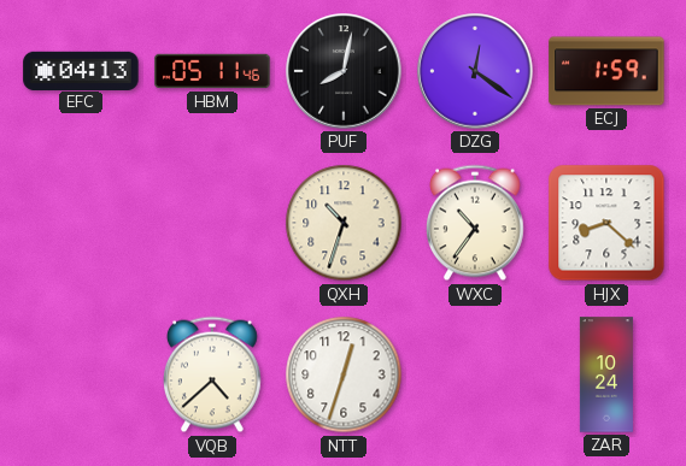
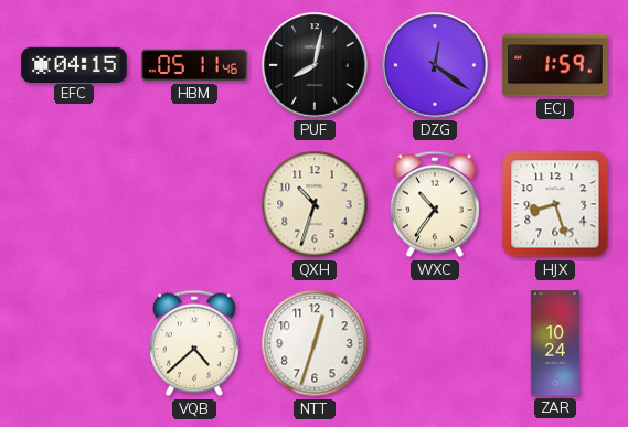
EFC: 04:13 -> 04:15
HJX: 8:22 -> 8:27
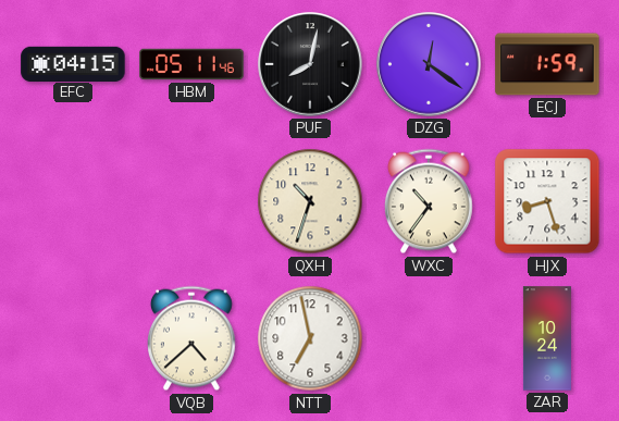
NTT: 12:33 -> 6:58
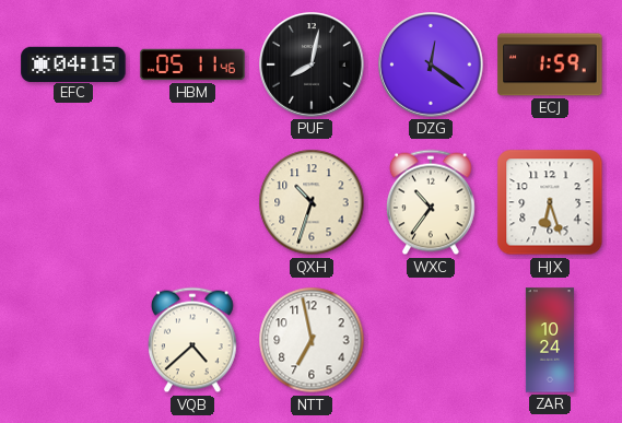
HJX: 8:27 -> 6:27
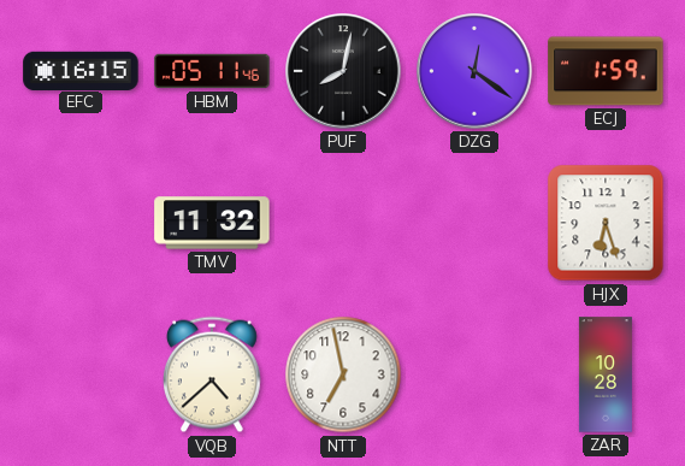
EFC: 04:15 -> 16:15
TMV: none -> 11:32
QXH: 10:33 -> none
WXC: 10:36 -> none
ZAR: 10:24 -> 10:28
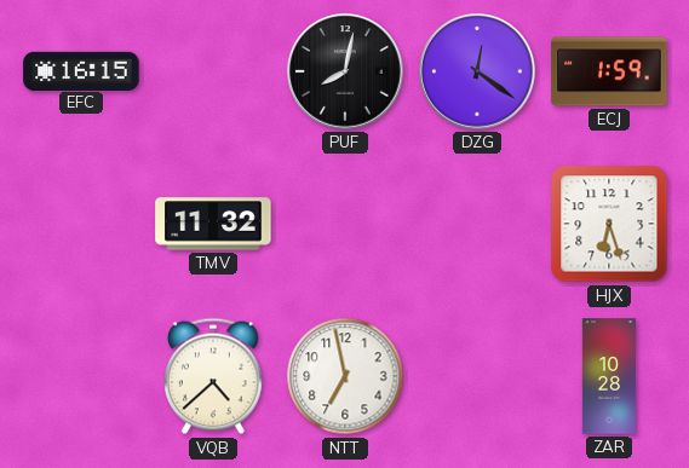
HBM: 05:11 -> none
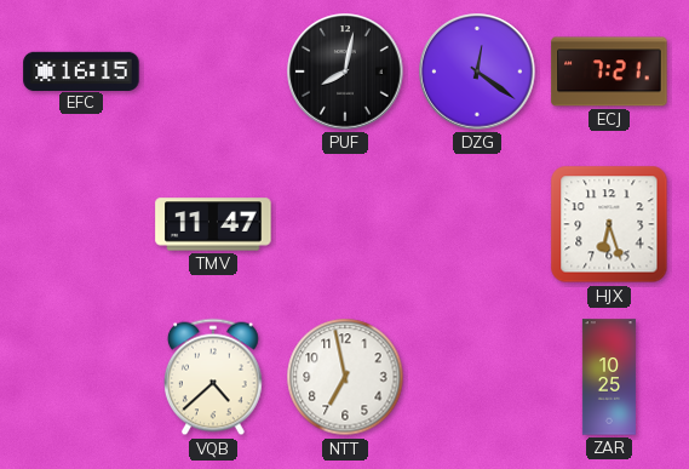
ECJ: 1:59 -> 7:21
TMV: 11:32 -> 11:47
ZAR: 10:28 -> 10:25
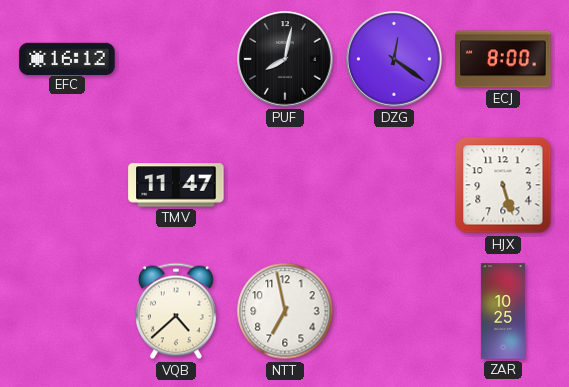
EFC: 16:15 -> 16:12
ECJ: 7:21 -> 8:00
HJX: 6:27 -> 5:27
